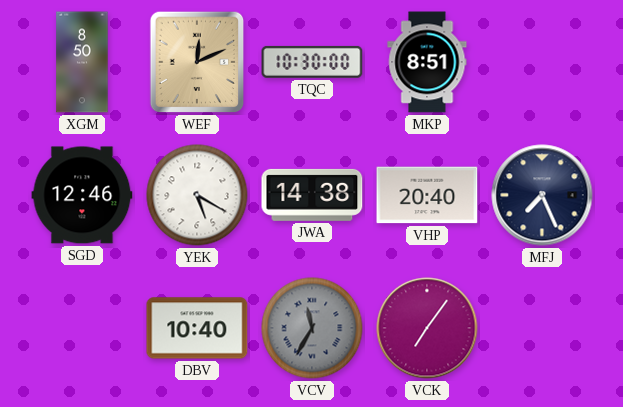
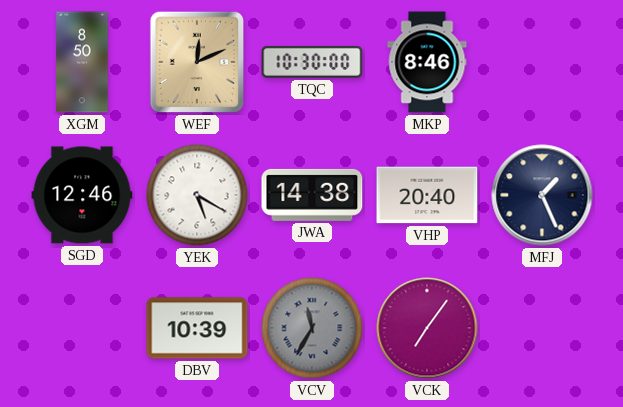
MKP: 8:51 -> 8:46
MFJ: 7:26 -> 1:26
DBV: 10:40 -> 10:39
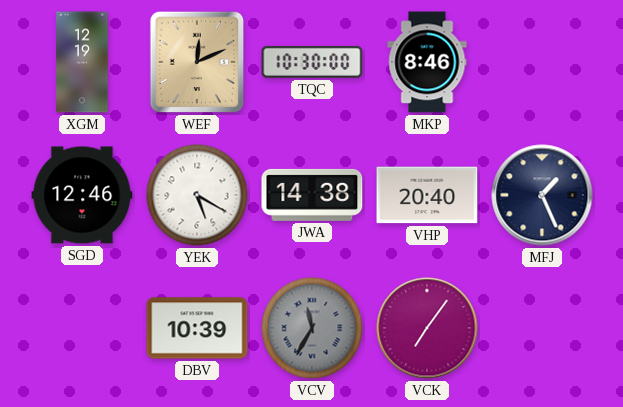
XGM: 8:50 -> 12:19
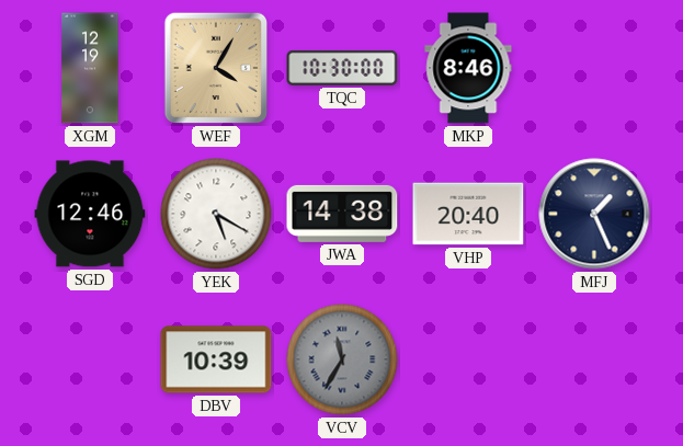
WEF: 12:11 -> 4:05
VCK: 7:06 -> none
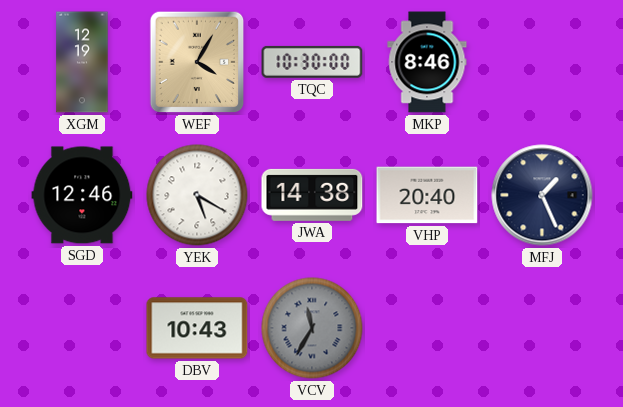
DBV: 10:39 -> 10:43
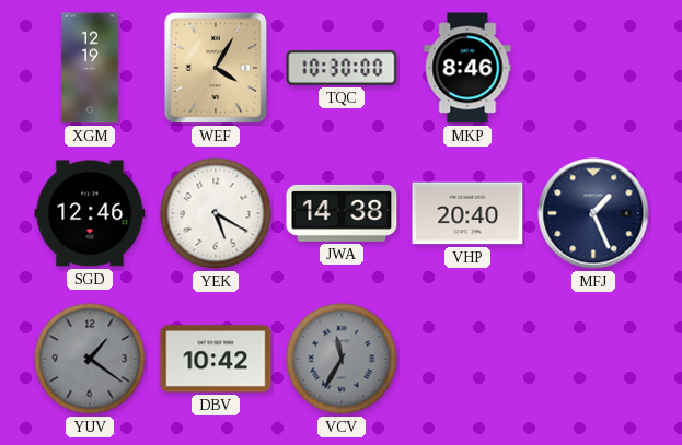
YUV: none -> 1:21
DBV: 10:43 -> 10:42
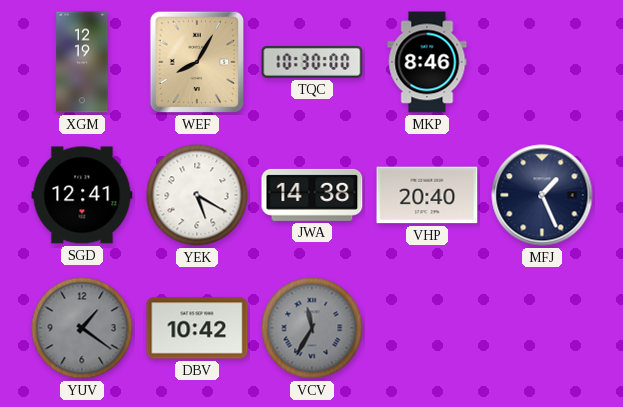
WEF: 4:05 -> 8:05
SGD: 12:46 -> 12:41
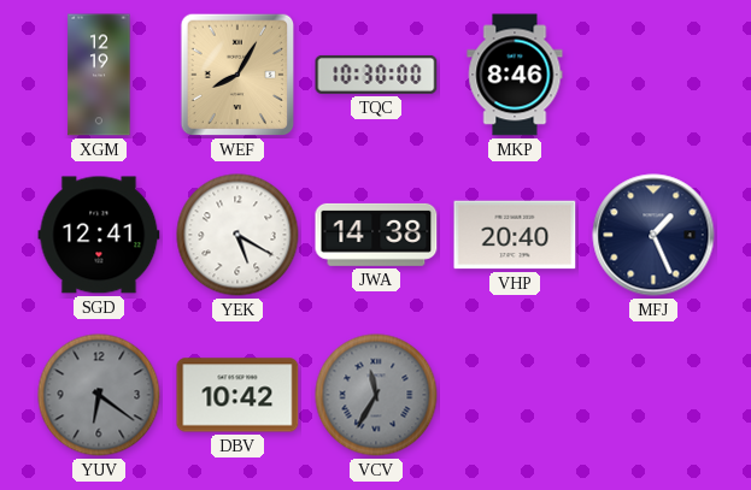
YUV: 1:21 -> 6:21
